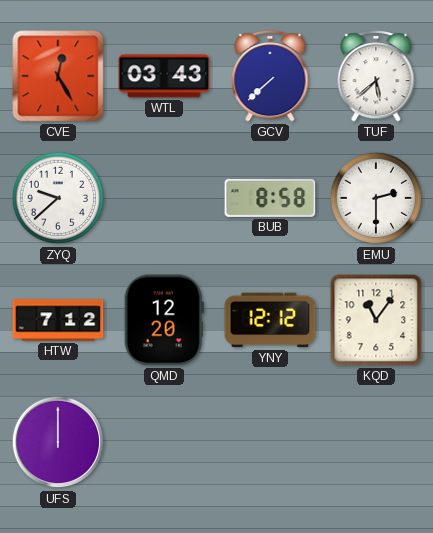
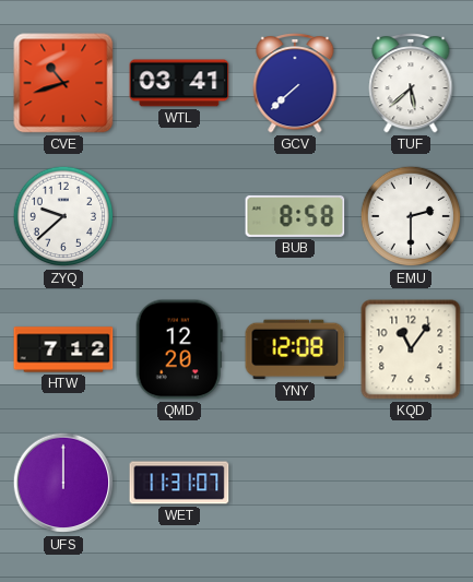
CVE: 12:25 -> 10:42
WTL: 03:43 -> 03:41
YNY: 12:12 -> 12:08
WET: none -> 11:31
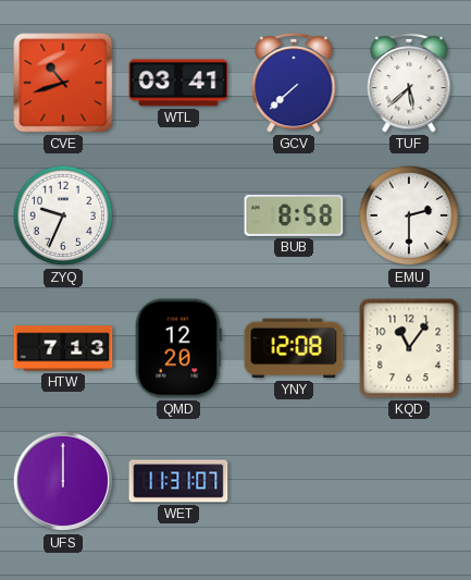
ZYQ: 9:38 -> 9:34
HTW: 7:12 -> 7:13
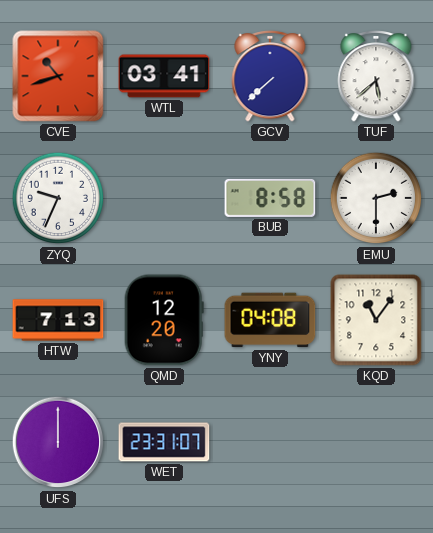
YNY: 12:08 -> 04:08
WET: 11:31 -> 23:31
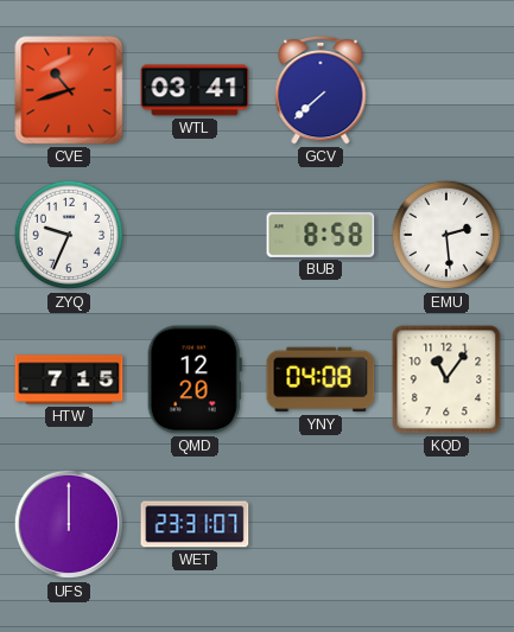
TUF: 5:38 -> none
EMU: 2:30 -> 2:29
HTW: 7:13 -> 7:15
